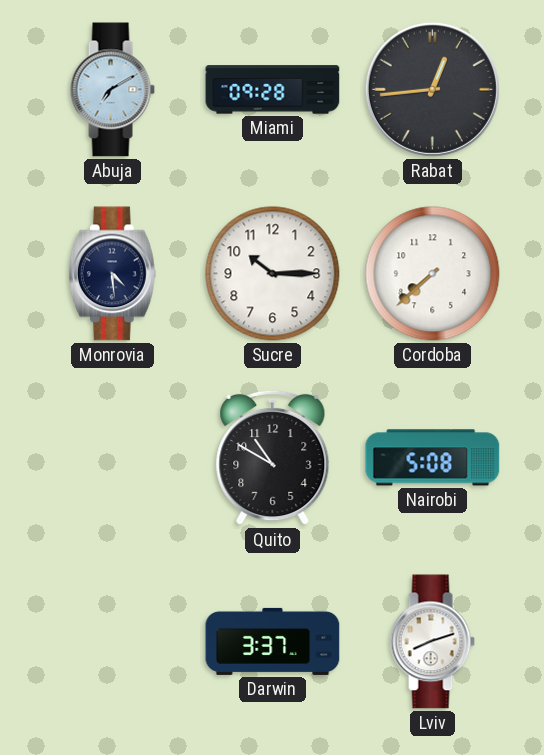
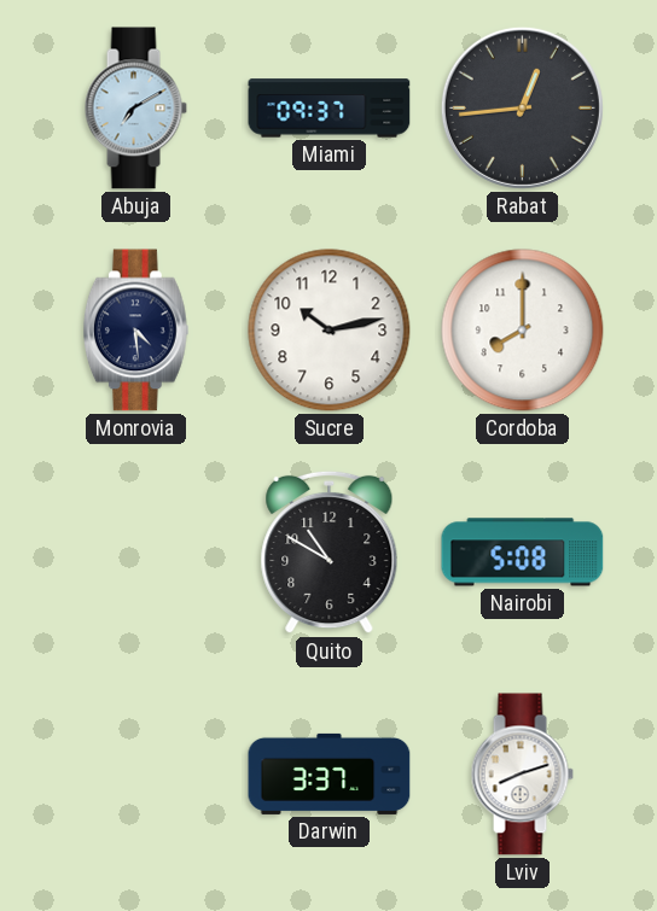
Miami: 09:28 -> 09:37
Sucre: 10:15 -> 10:13
Cordoba: 7:38 -> 8:00
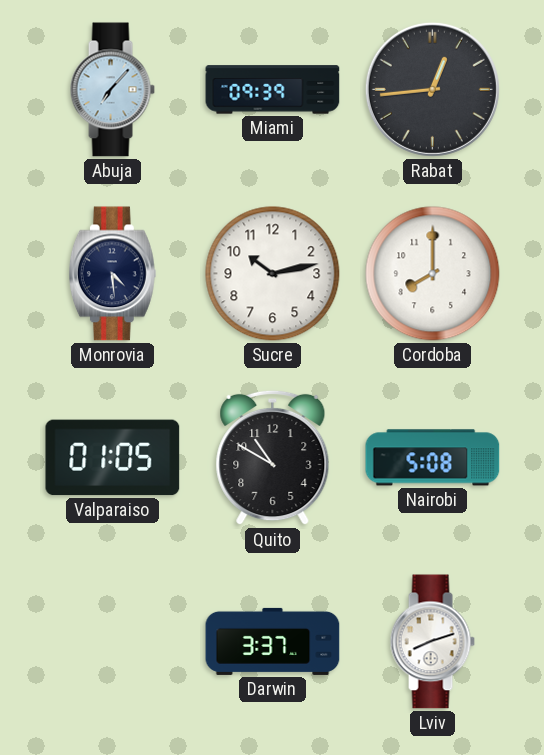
Abuja: 7:10 -> 7:07
Miami: 09:37 -> 09:39
Valparaiso: none -> 01:05
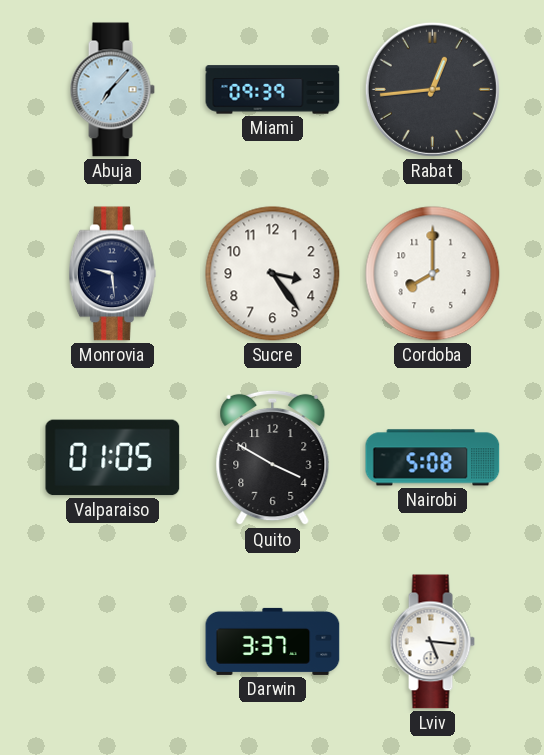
Monrovia: 4:29 -> 9:29
Sucre: 10:13 -> 3:24
Quito: 10:50 -> 3:50
Lviv: 8:12 -> 5:16
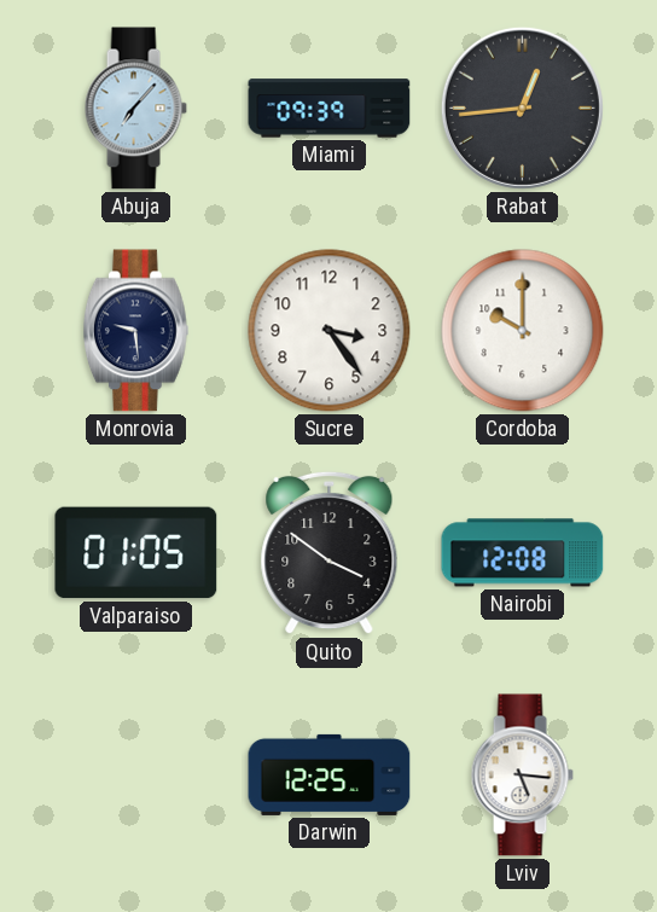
Cordoba: 8:00 -> 10:00
Quito: 3:50 -> 3:51
Nairobi: 5:08 -> 12:08
Darwin: 3:37 -> 12:25
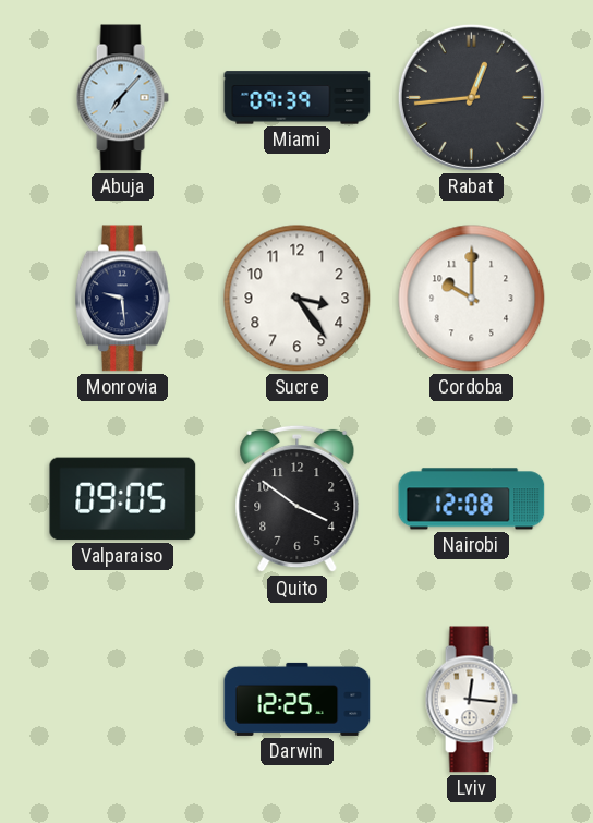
Valparaiso: 01:05 -> 09:05
Lviv: 5:16 -> 12:16
